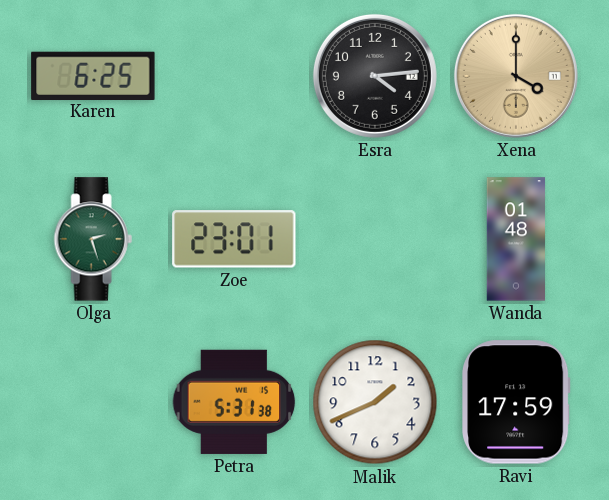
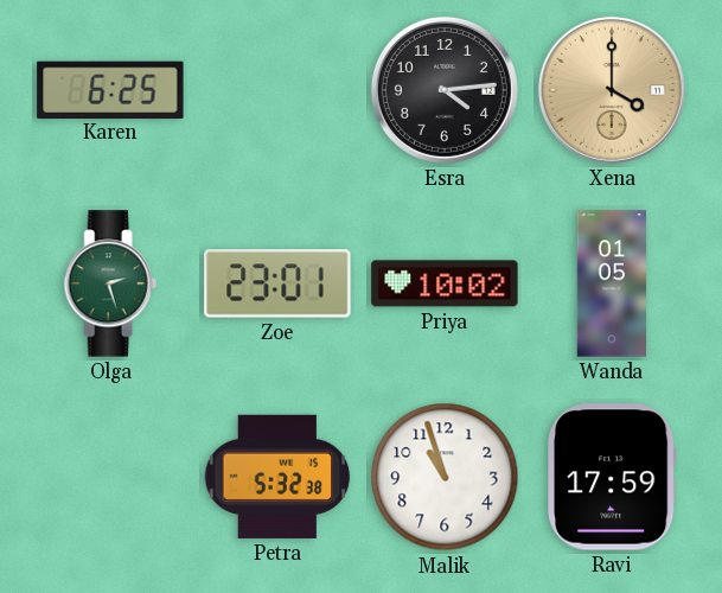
Priya: none -> 10:02
Wanda: 01:48 -> 01:05
Petra: 5:31 -> 5:32
Malik: 1:41 -> 10:57
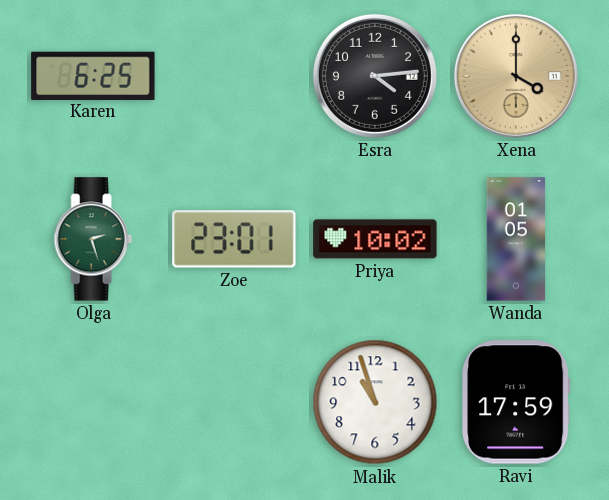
Petra: 5:32 -> none
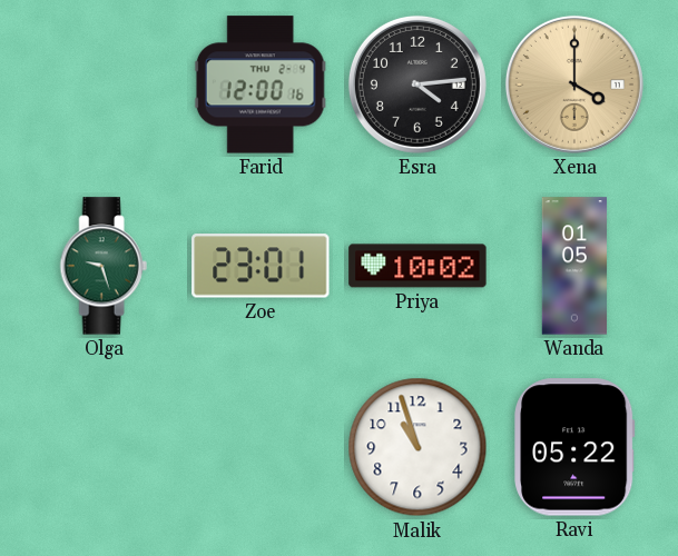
Karen: 6:25 -> none
Farid: none -> 12:00
Olga: 2:27 -> 9:27
Ravi: 17:59 -> 05:22
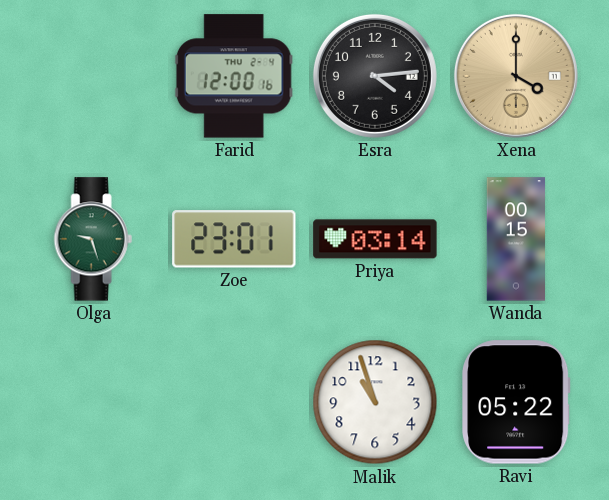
Priya: 10:02 -> 03:14
Wanda: 01:05 -> 00:15
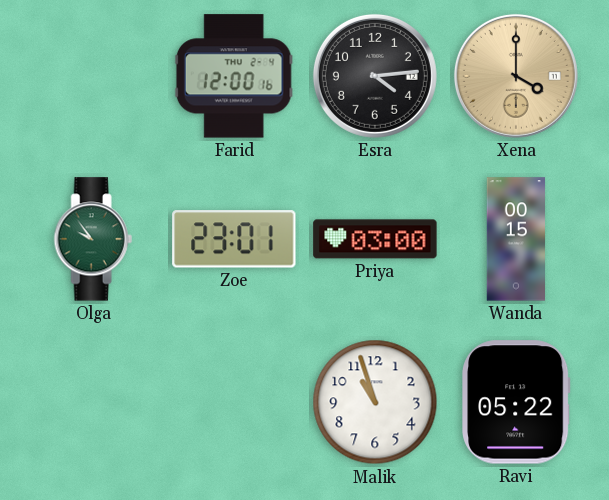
Olga: 9:27 -> 9:54
Priya: 03:14 -> 03:00
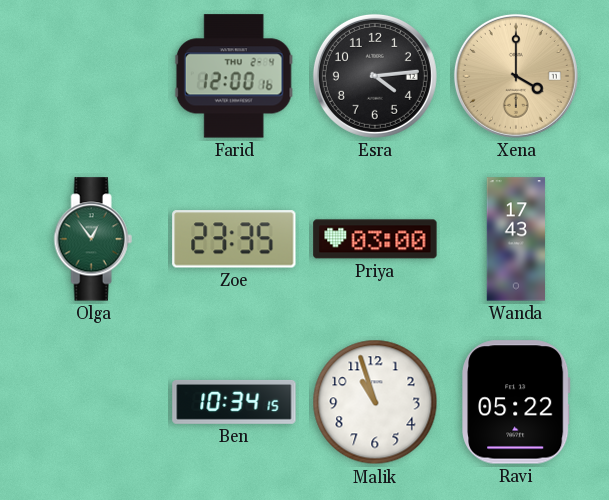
Olga: 9:54 -> 12:54
Zoe: 23:01 -> 23:35
Wanda: 00:15 -> 17:43
Ben: none -> 10:34
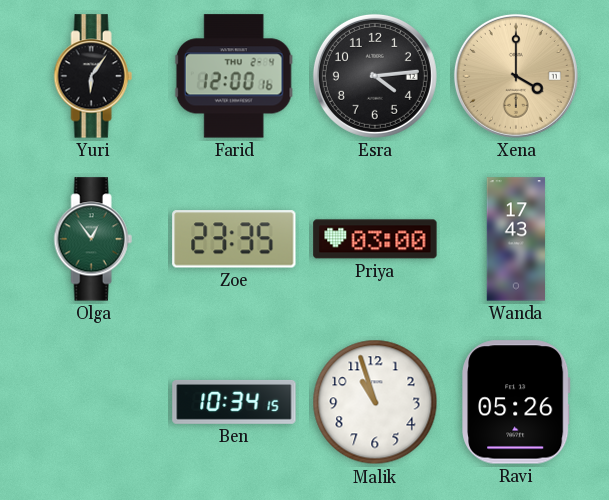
Yuri: none -> 6:06
Ravi: 05:22 -> 05:26
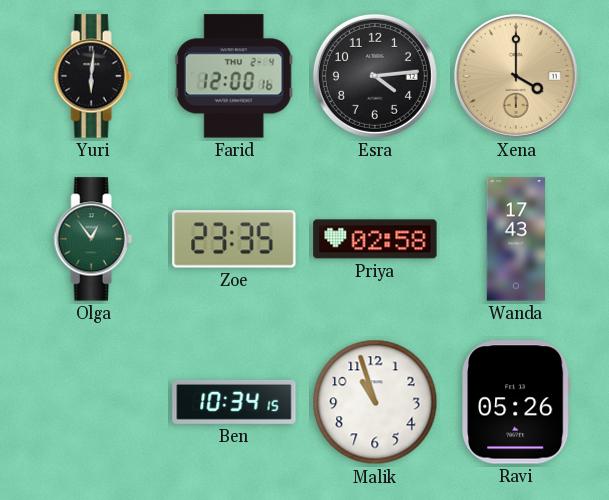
Yuri: 6:06 -> 6:01
Priya: 03:00 -> 02:58
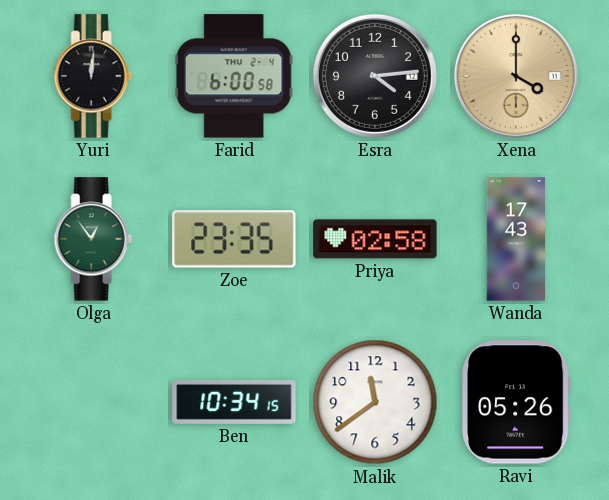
Yuri: 6:01 -> 12:01
Farid: 12:00 -> 6:00
Malik: 10:57 -> 11:39
